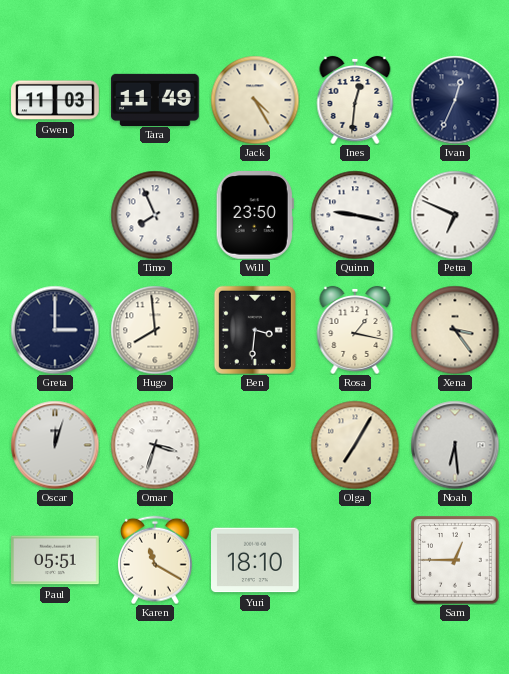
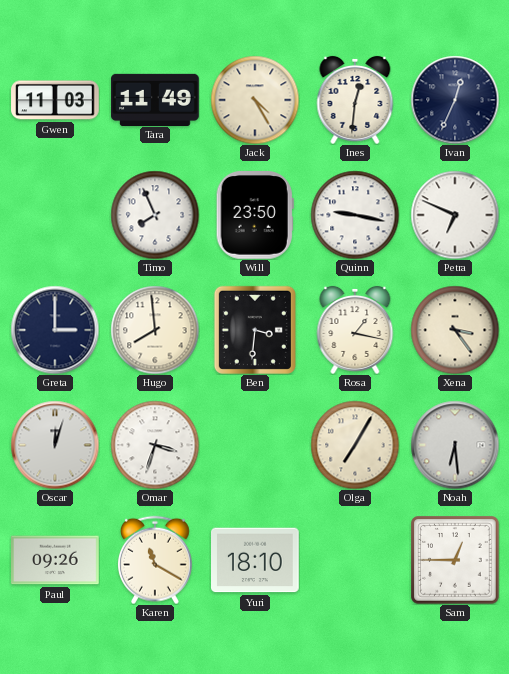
Paul: 05:51 -> 09:26
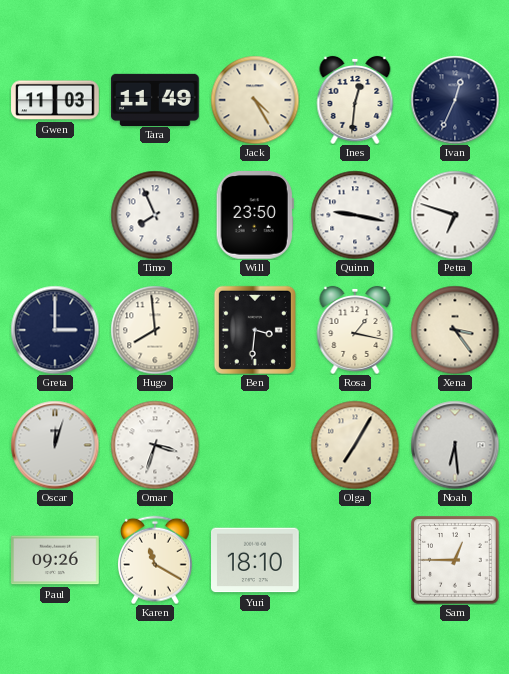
Petra: 6:49 -> 6:48
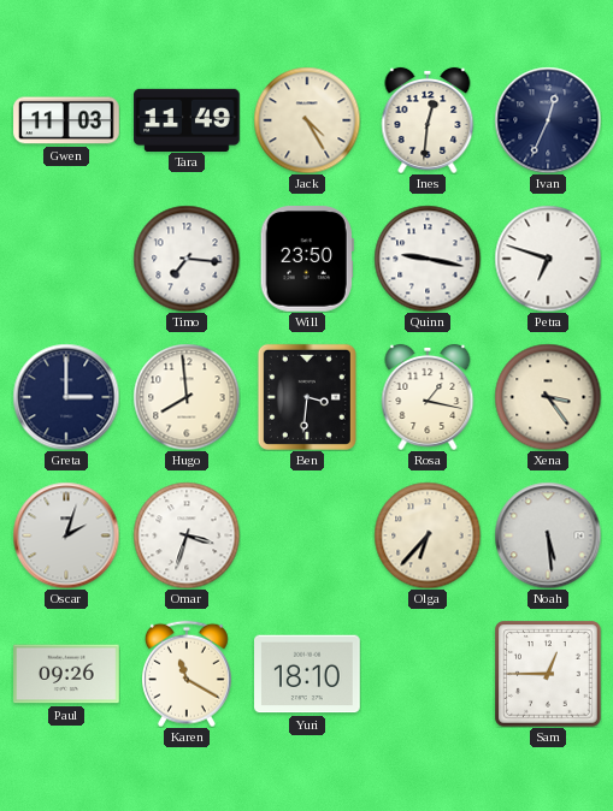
Timo: 7:56 -> 7:16
Oscar: 12:03 -> 2:03
Olga: 7:05 -> 6:37
Noah: 6:29 -> 5:29
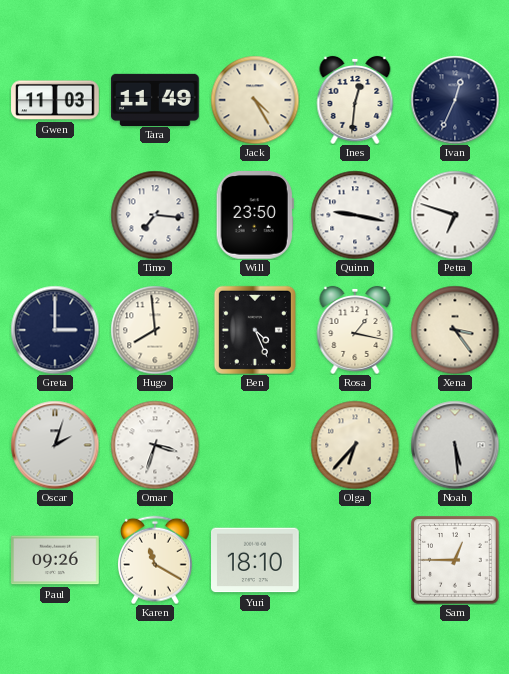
Ben: 3:31 -> 4:26
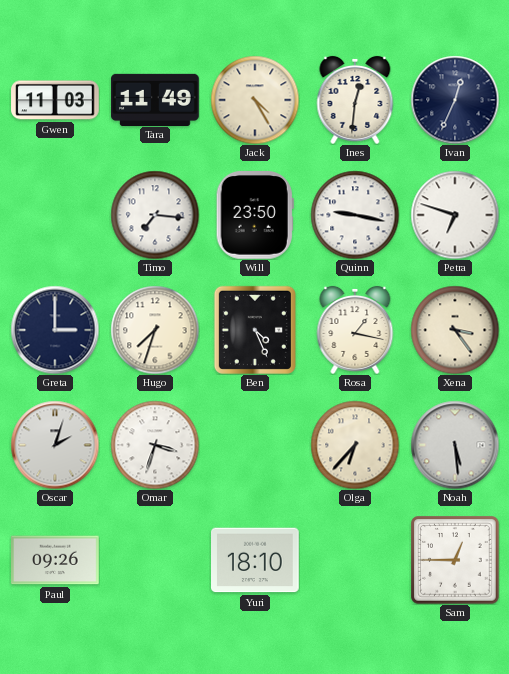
Hugo: 7:59 -> 7:33
Karen: 11:20 -> none
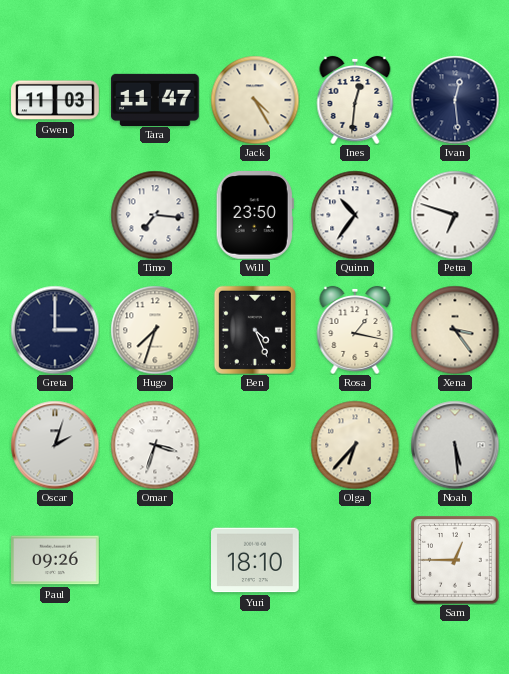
Tara: 11:49 -> 11:47
Ivan: 12:34 -> 12:29
Quinn: 9:17 -> 10:36
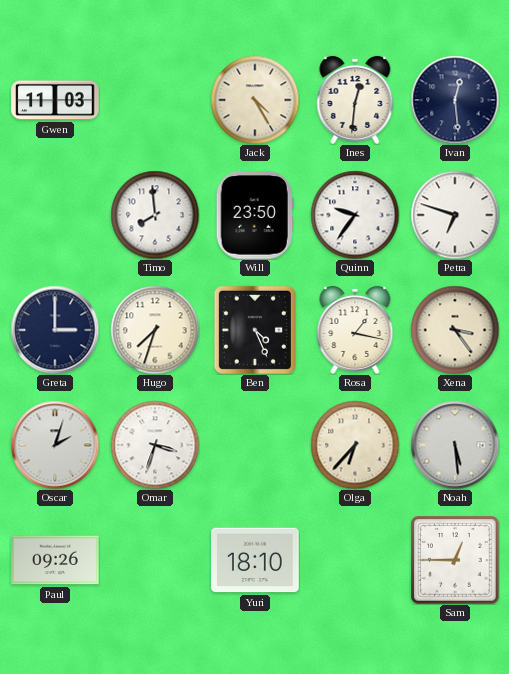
Tara: 11:47 -> none
Timo: 7:16 -> 7:59
Quinn: 10:36 -> 9:36
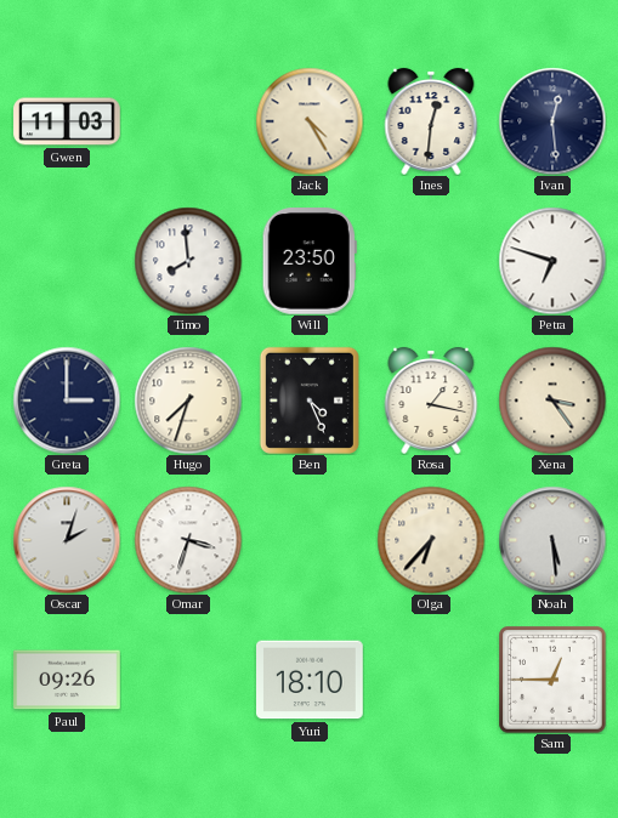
Quinn: 9:36 -> none
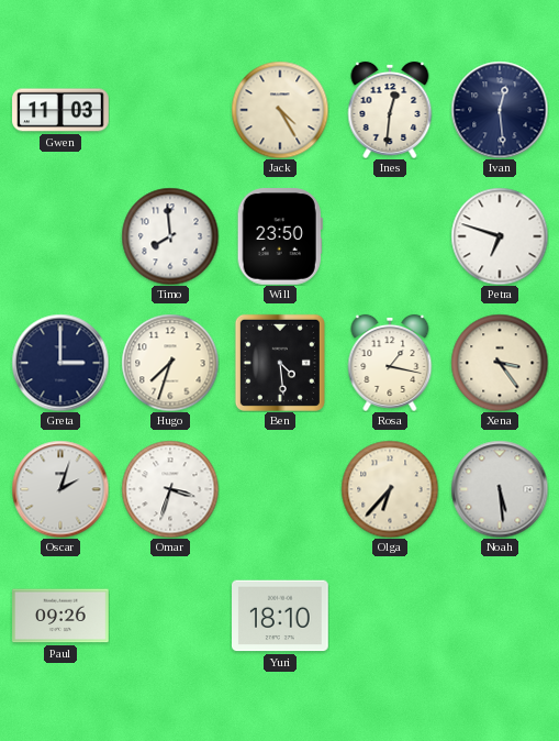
Ben: 4:26 -> 4:29
Sam: 12:45 -> none
